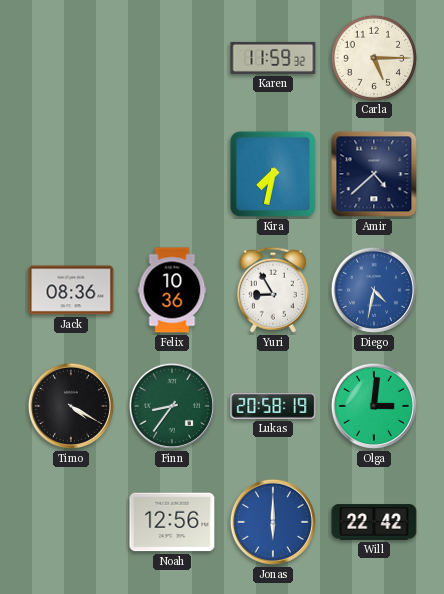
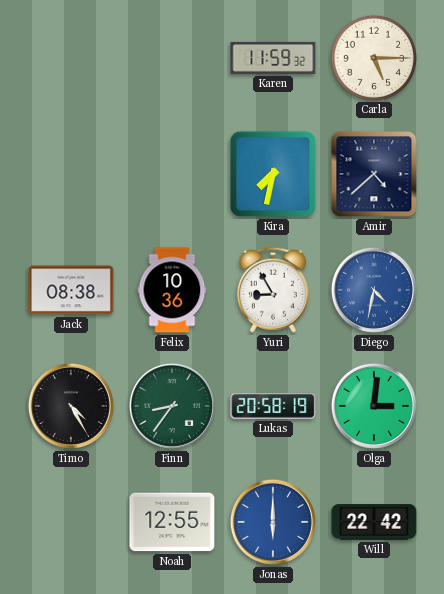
Jack: 08:36 -> 08:38
Timo: 4:20 -> 4:25
Noah: 12:56 -> 12:55
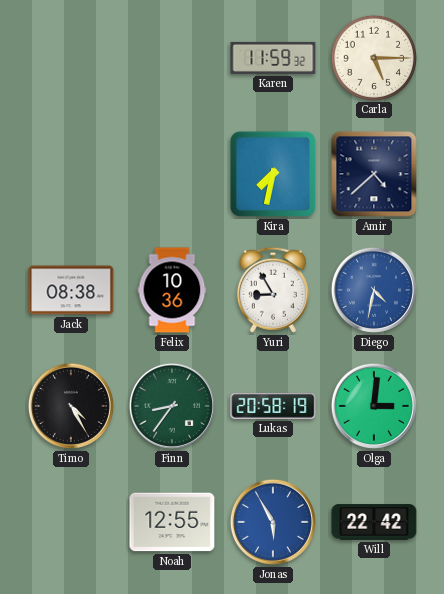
Jonas: 6:00 -> 5:55
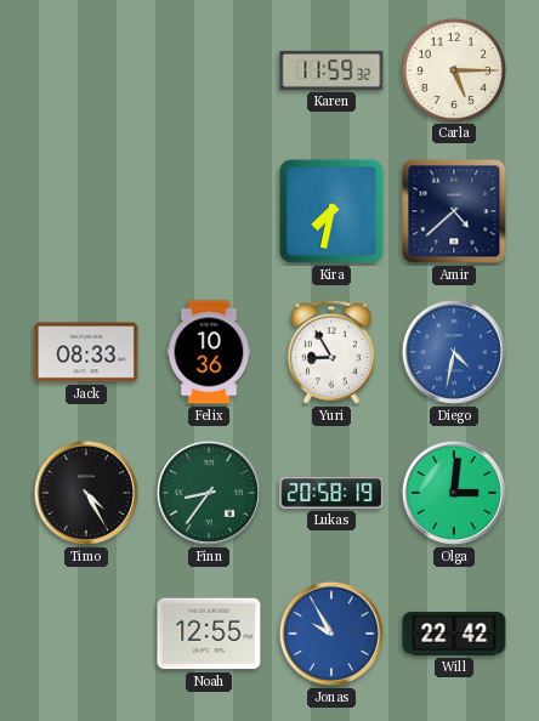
Jack: 08:38 -> 08:33
Jonas: 5:55 -> 9:55
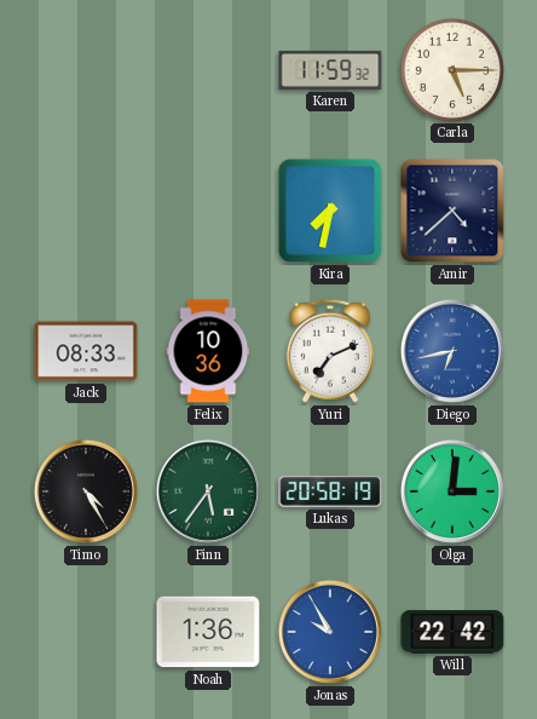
Yuri: 8:55 -> 7:11
Diego: 4:32 -> 6:43
Finn: 8:36 -> 5:36
Noah: 12:55 -> 1:36
